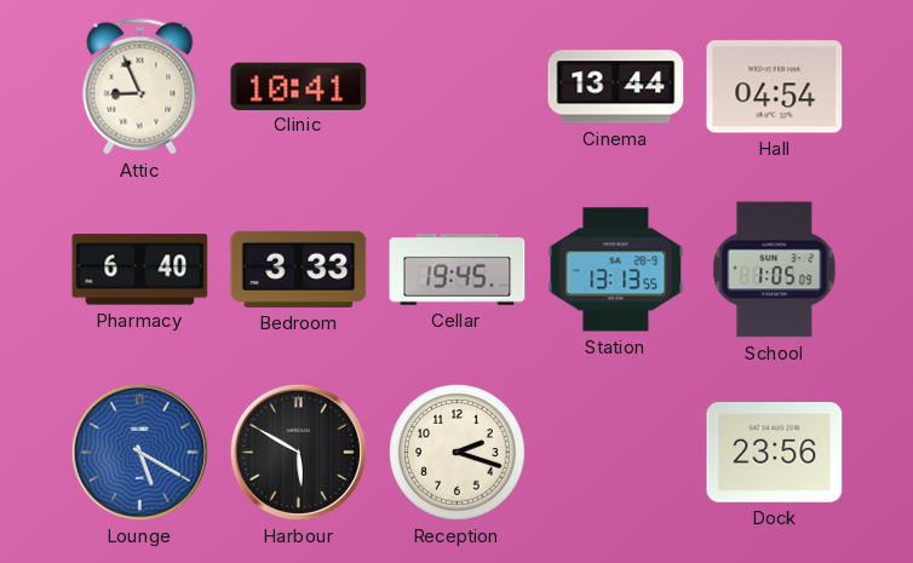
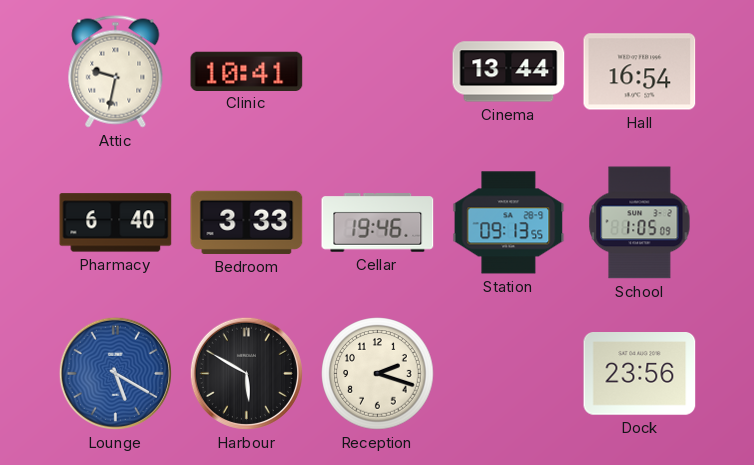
Attic: 8:56 -> 9:32
Hall: 04:54 -> 16:54
Cellar: 19:45 -> 19:46
Station: 13:13 -> 09:13
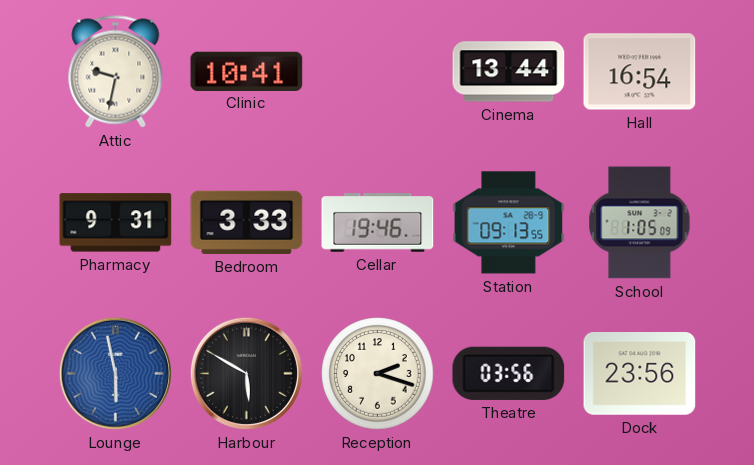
Pharmacy: 6:40 -> 9:31
Lounge: 5:20 -> 5:58
Theatre: none -> 03:56
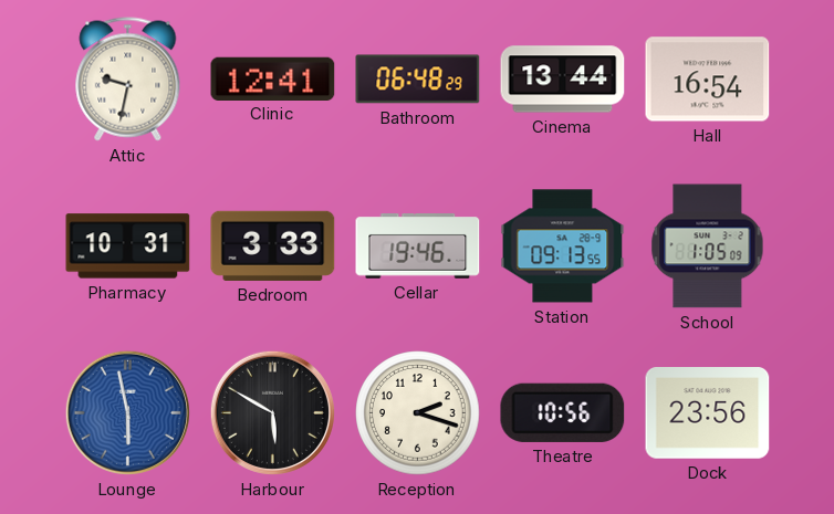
Clinic: 10:41 -> 12:41
Bathroom: none -> 06:48
Pharmacy: 9:31 -> 10:31
Theatre: 03:56 -> 10:56
